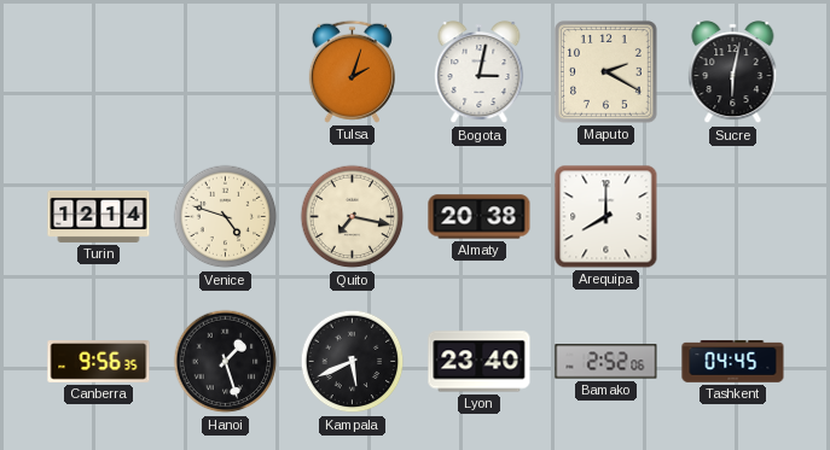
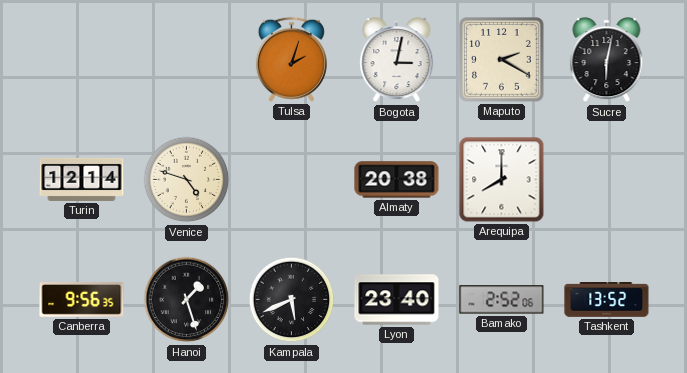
Quito: 7:17 -> none
Tashkent: 04:45 -> 13:52
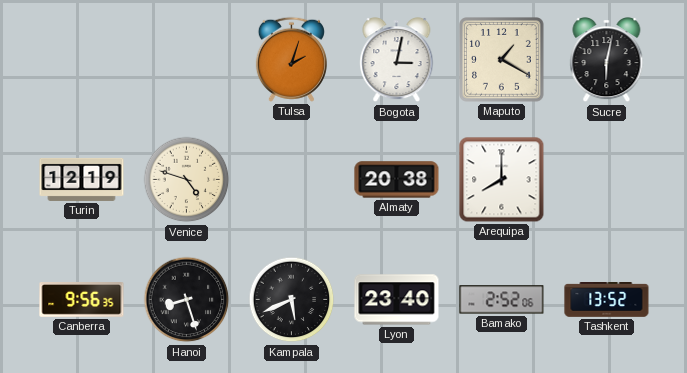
Maputo: 2:20 -> 1:20
Turin: 12:14 -> 12:19
Hanoi: 1:27 -> 8:27
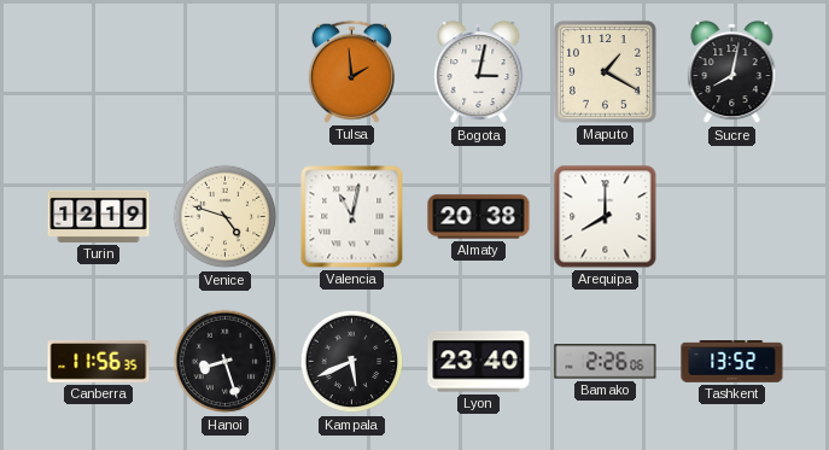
Tulsa: 2:03 -> 1:59
Sucre: 6:02 -> 8:02
Valencia: none -> 11:02
Canberra: 9:56 -> 11:56
Bamako: 2:52 -> 2:26
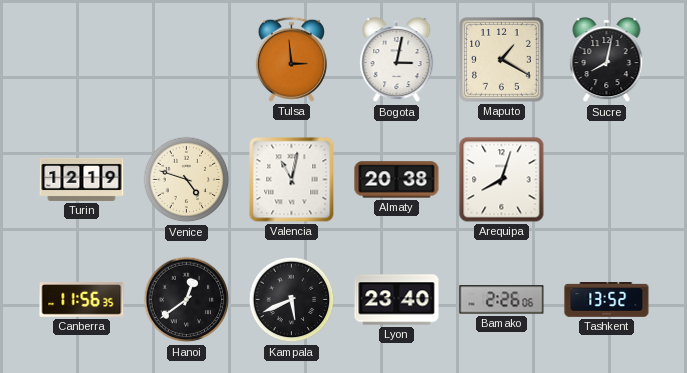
Tulsa: 1:59 -> 2:59
Arequipa: 8:00 -> 8:03
Hanoi: 8:27 -> 12:39
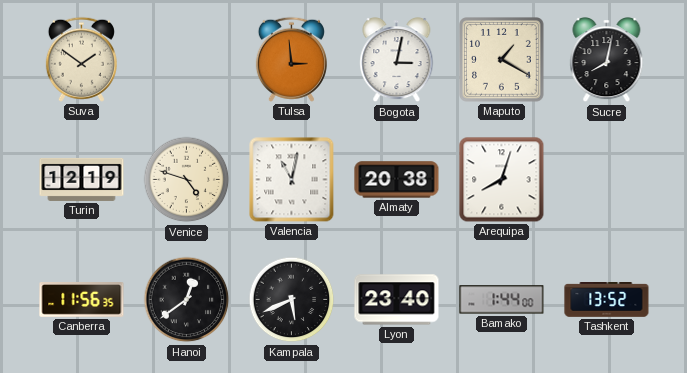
Suva: none -> 1:51
Bamako: 2:26 -> 1:44
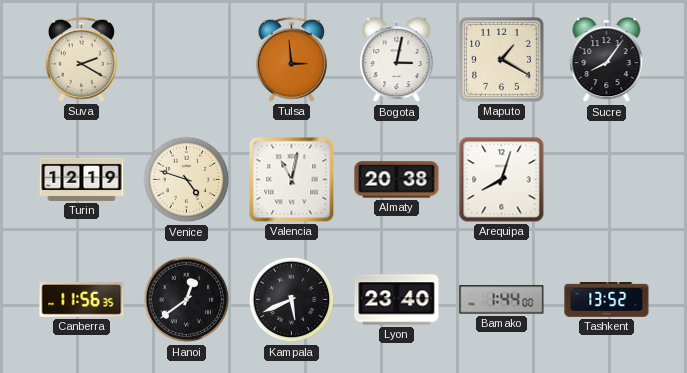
Suva: 1:51 -> 2:20
Sucre: 8:02 -> 8:06
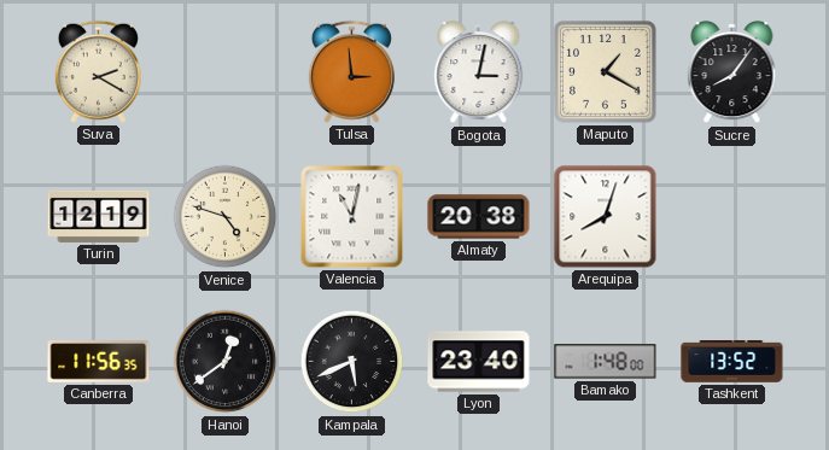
Bamako: 1:44 -> 1:48
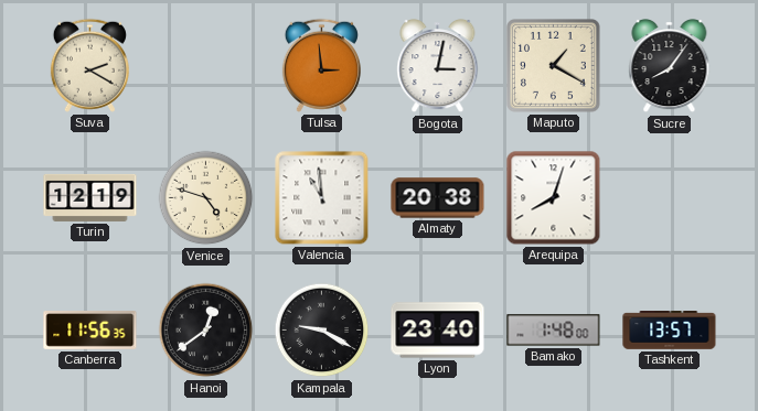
Valencia: 11:02 -> 10:59
Kampala: 5:41 -> 9:20
Tashkent: 13:52 -> 13:57
